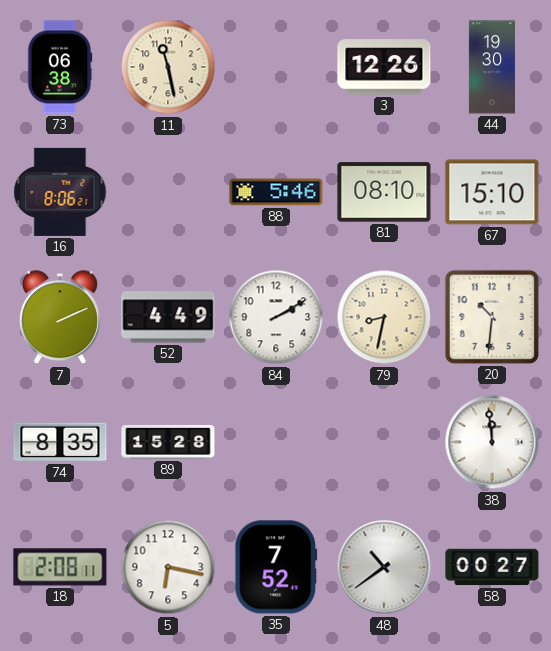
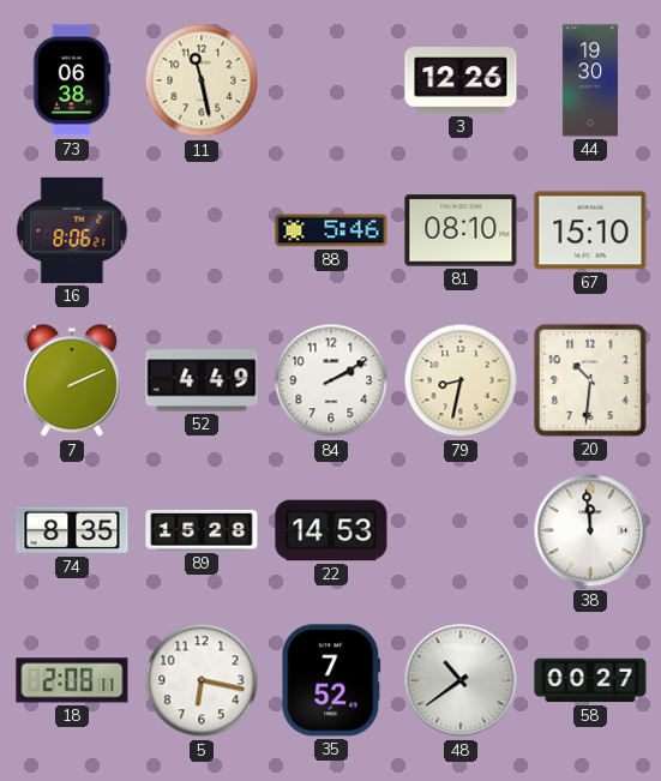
22: none -> 14:53
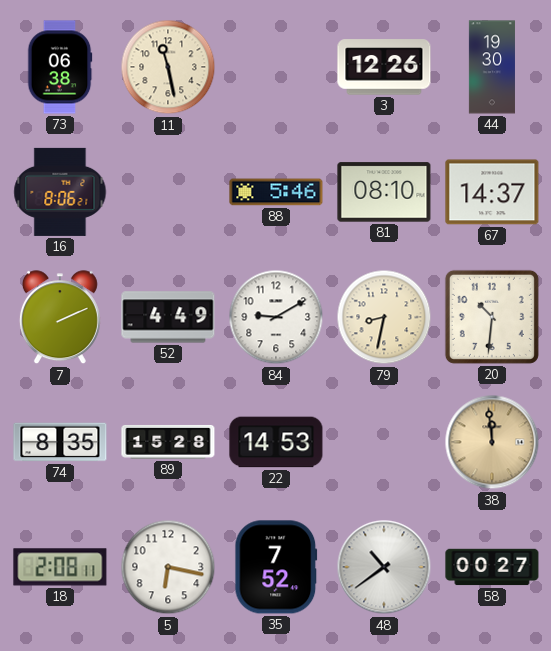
67: 15:10 -> 14:37
84: 2:10 -> 9:10
38 dial: white -> champagne
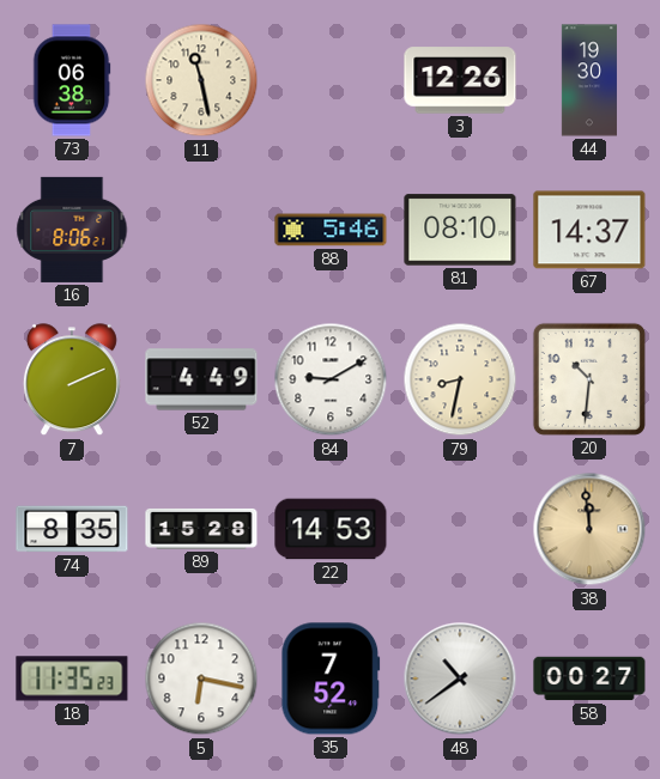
18: 2:08 -> 11:35
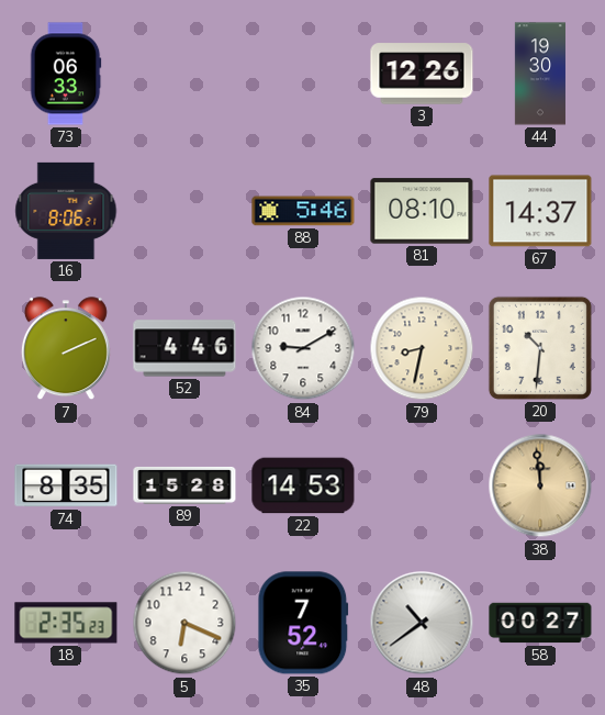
73: 06:38 -> 06:33
11: 11:28 -> none
52: 4:49 -> 4:46
18: 11:35 -> 2:35
5: 6:17 -> 6:19
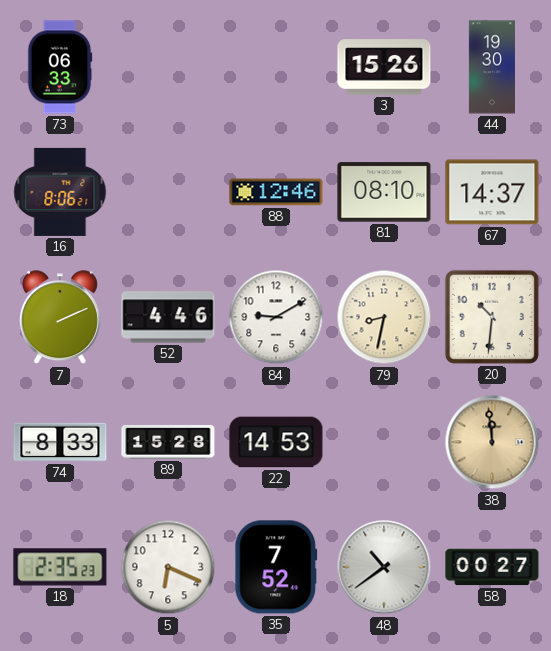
3: 12:26 -> 15:26
88: 5:46 -> 12:46
74: 8:35 -> 8:33
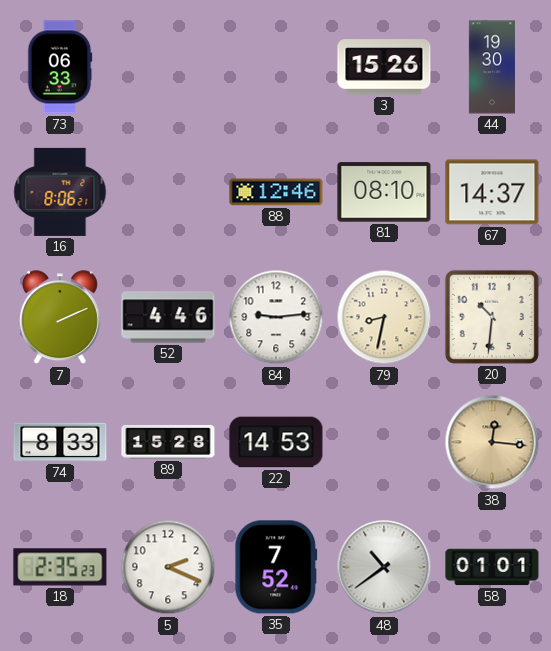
84: 9:10 -> 9:14
38: 11:59 -> 12:16
5: 6:19 -> 2:19
58: 00:27 -> 01:01
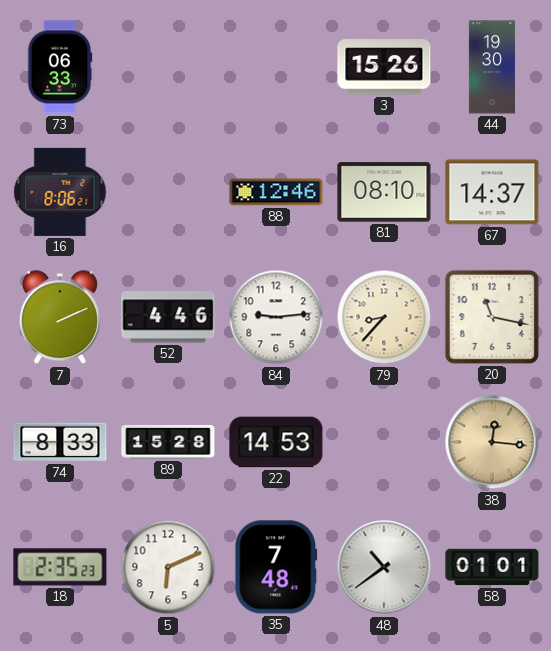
79: 8:32 -> 8:37
20: 10:31 -> 11:17
5: 2:19 -> 6:11
35: 7:52 -> 7:48
